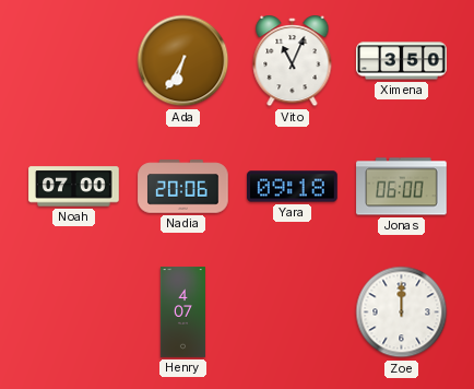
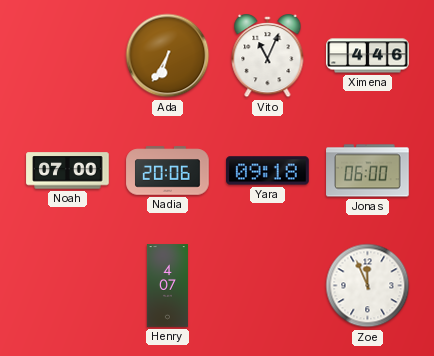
Ximena: 3:50 -> 4:46
Zoe: 12:00 -> 11:56
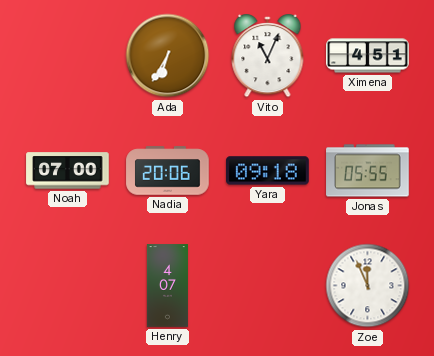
Ximena: 4:46 -> 4:51
Jonas: 06:00 -> 05:55
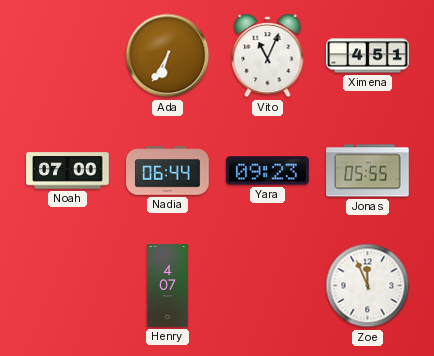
Nadia: 20:06 -> 06:44
Yara: 09:18 -> 09:23
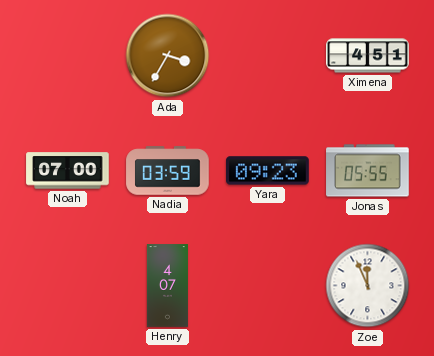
Ada: 6:35 -> 3:35
Vito: 11:04 -> none
Nadia: 06:44 -> 03:59
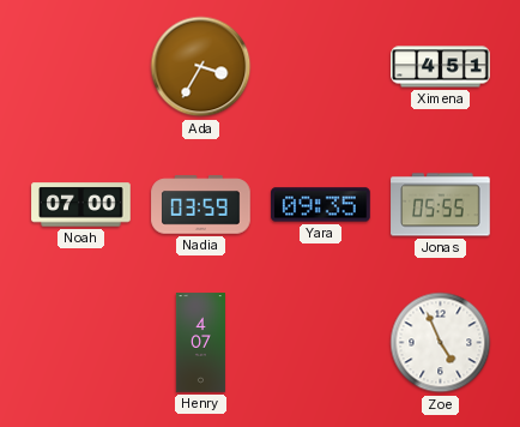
Yara: 09:23 -> 09:35
Zoe: 11:56 -> 4:56
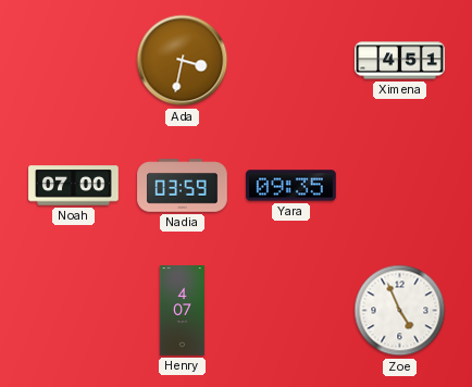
Ada: 3:35 -> 3:32
Jonas: 05:55 -> none
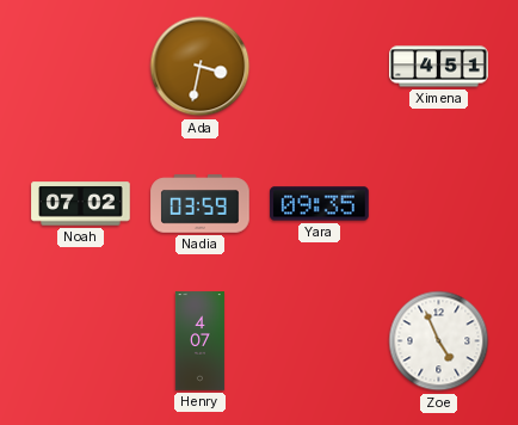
Noah: 07:00 -> 07:02
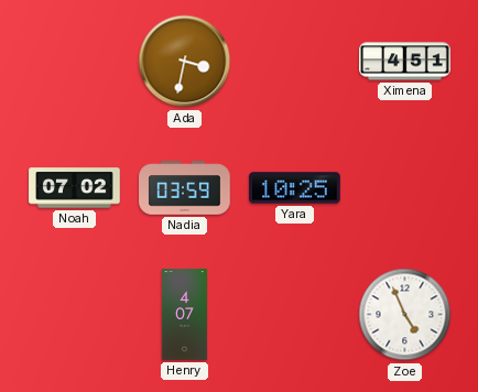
Yara: 09:35 -> 10:25
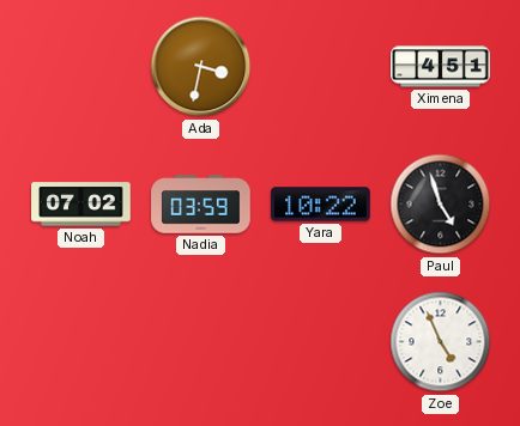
Yara: 10:25 -> 10:22
Paul: none -> 4:57
Henry: 4:07 -> none
